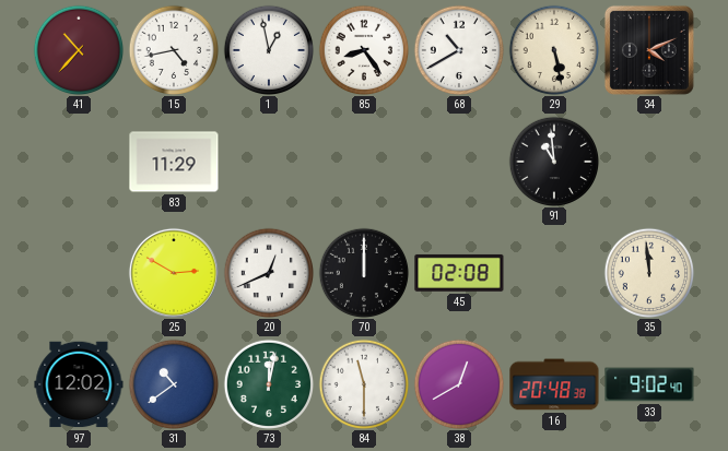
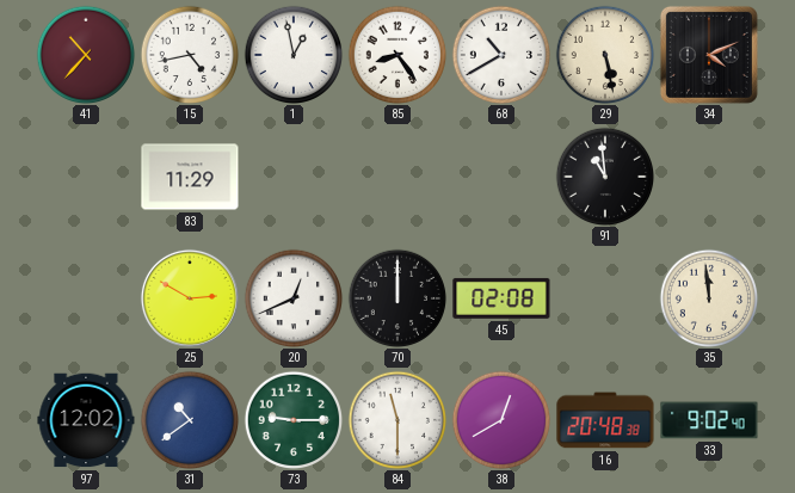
73: 12:02 -> 9:15
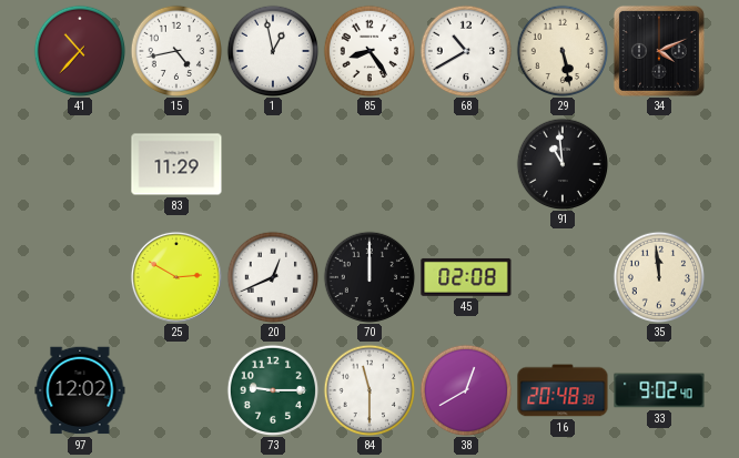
31: 10:39 -> none
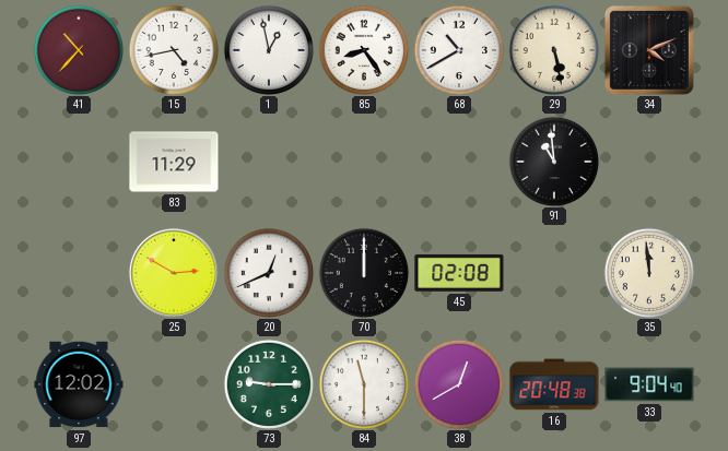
33: 9:02 -> 9:04
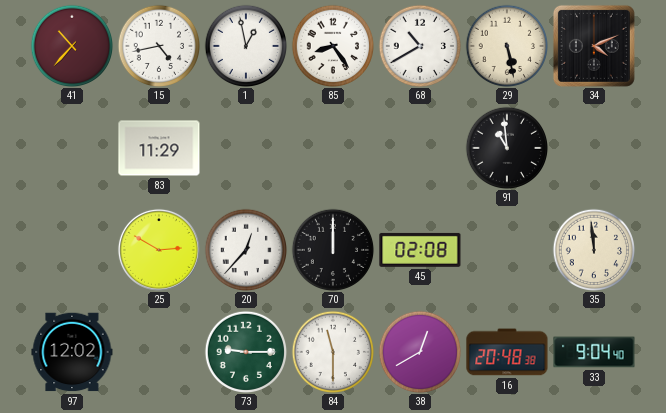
20: 12:41 -> 12:37
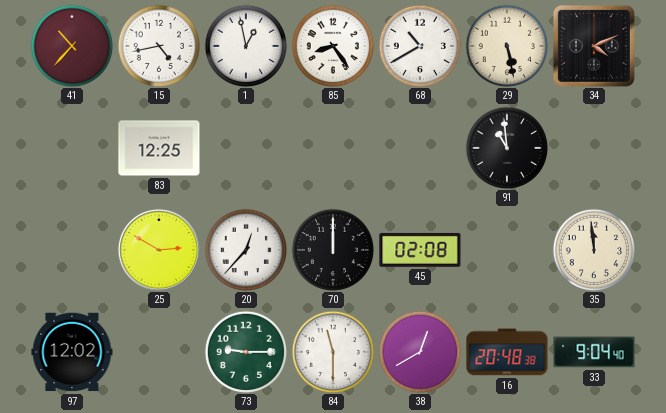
83: 11:29 -> 12:25
